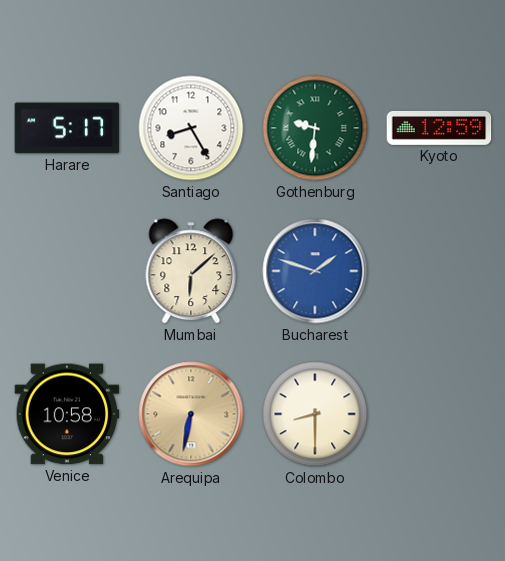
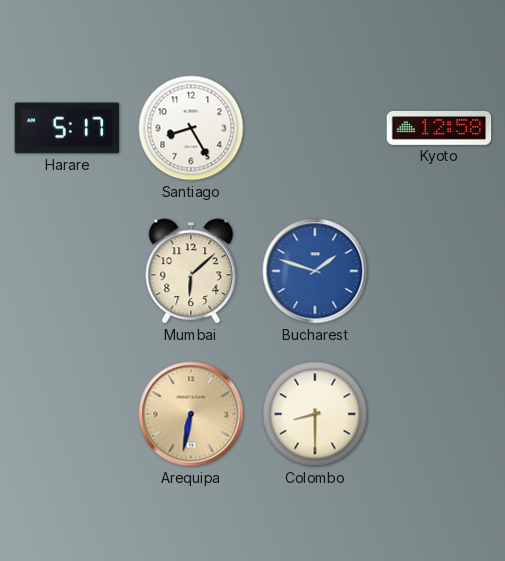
Gothenburg: 9:31 -> none
Kyoto: 12:59 -> 12:58
Venice: 10:58 -> none
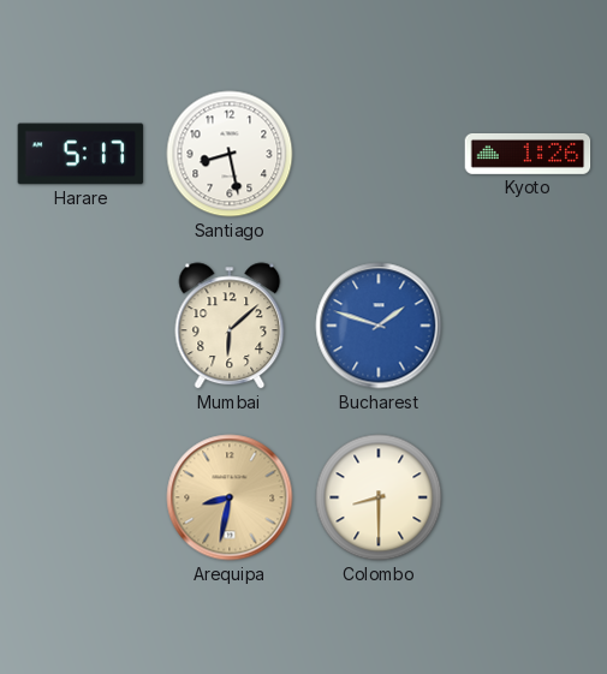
Santiago: 8:25 -> 8:28
Kyoto: 12:58 -> 1:26
Arequipa: 6:32 -> 8:32
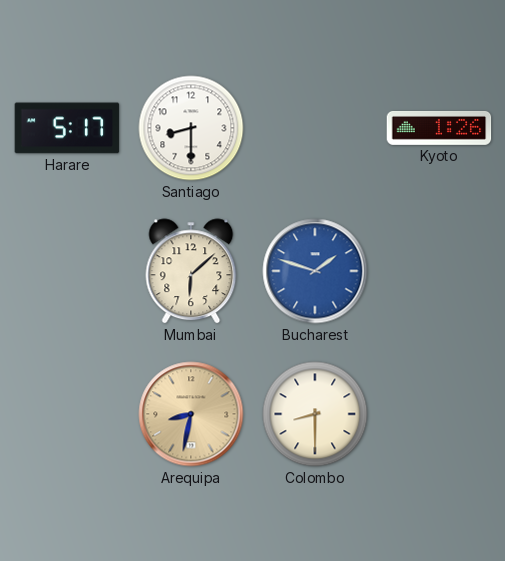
Santiago: 8:28 -> 8:30
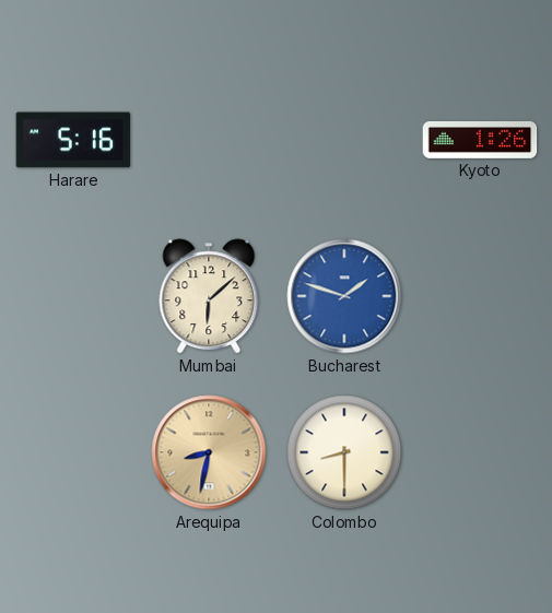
Harare: 5:17 -> 5:16
Santiago: 8:30 -> none
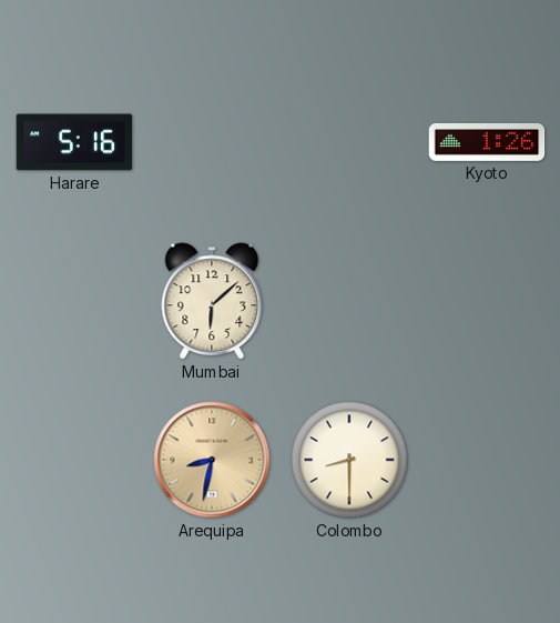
Bucharest: 1:48 -> none
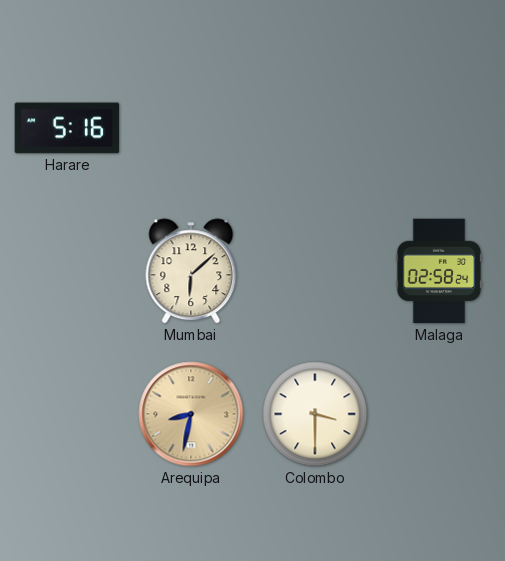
Kyoto: 1:26 -> none
Malaga: none -> 02:58
Colombo: 8:30 -> 3:30
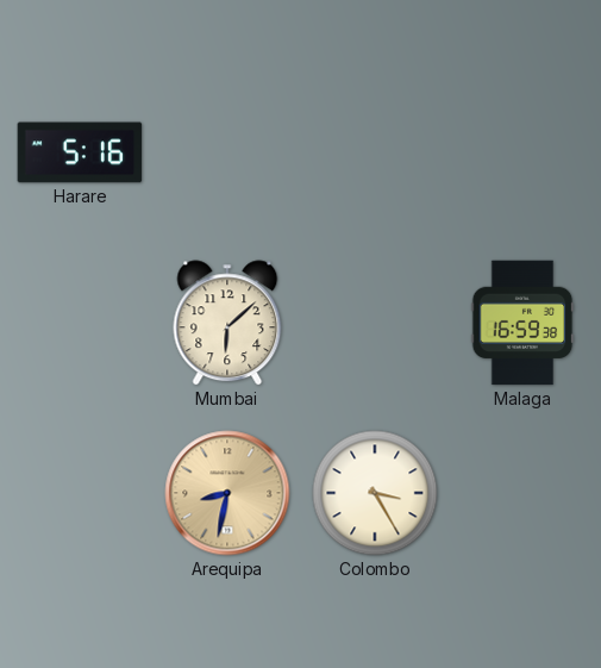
Malaga: 02:58 -> 16:59
Colombo: 3:30 -> 3:25
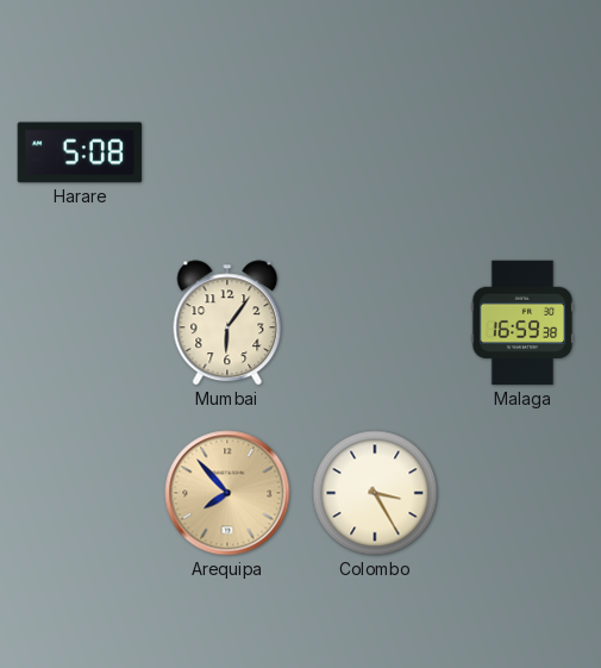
Harare: 5:16 -> 5:08
Mumbai: 6:08 -> 6:06
Arequipa: 8:32 -> 7:53
